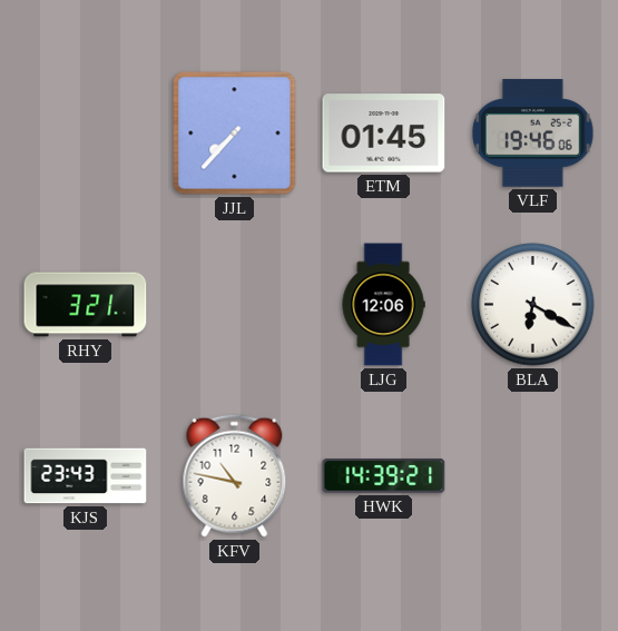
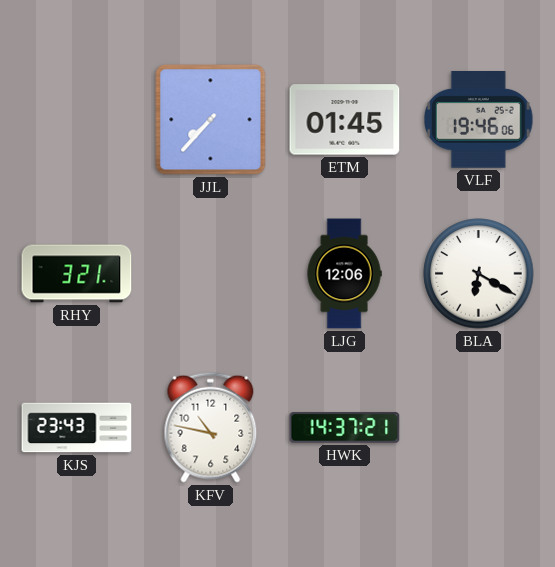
HWK: 14:39 -> 14:37
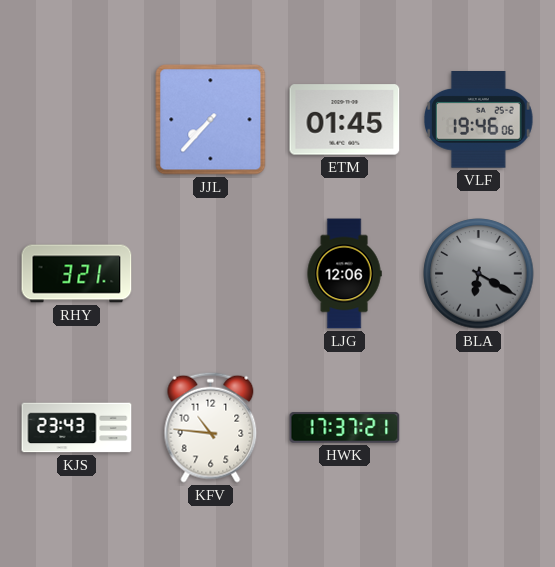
BLA dial: white -> grey
KFV: 10:47 -> 10:46
HWK: 14:37 -> 17:37
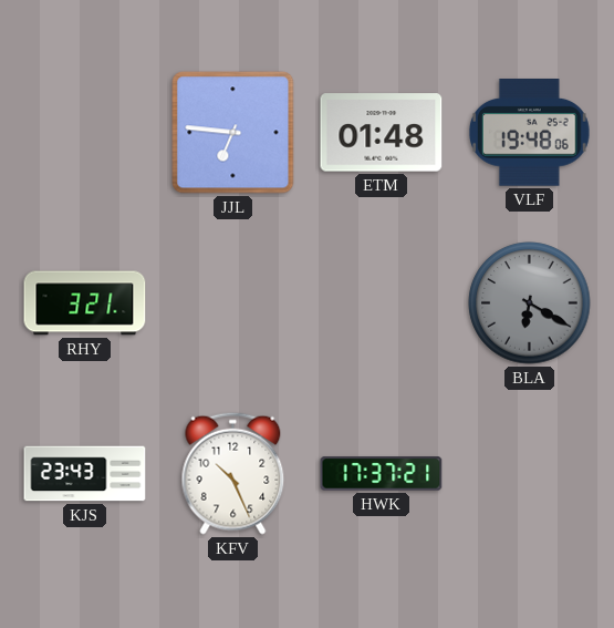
JJL: 7:37 -> 6:46
ETM: 01:45 -> 01:48
VLF: 19:46 -> 19:48
LJG: 12:06 -> none
KFV: 10:46 -> 10:26
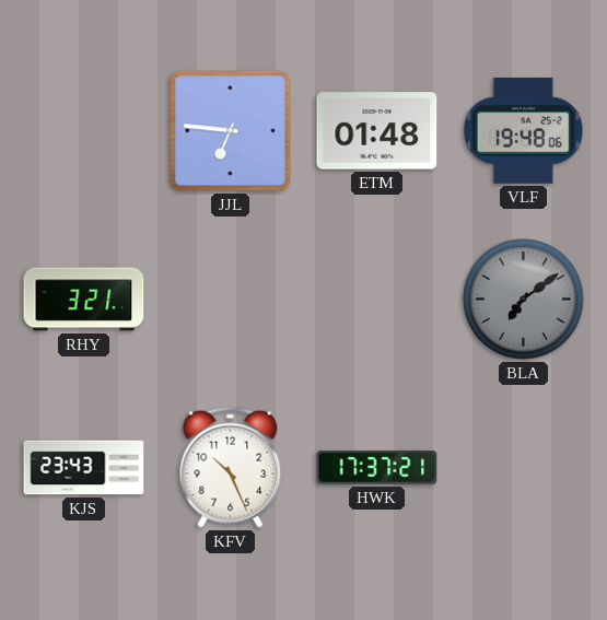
BLA: 6:20 -> 7:09
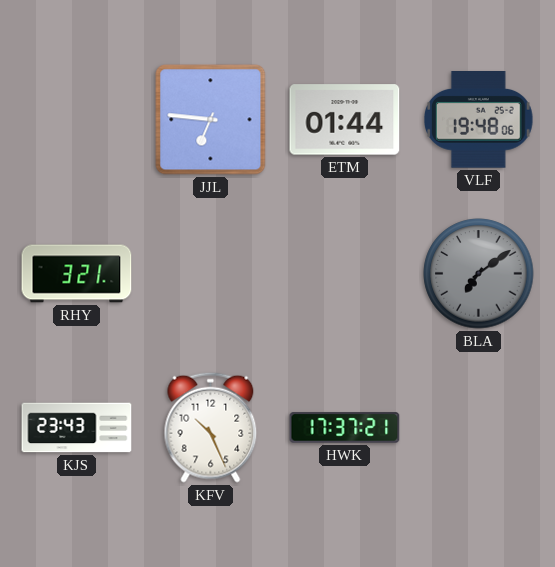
ETM: 01:48 -> 01:44
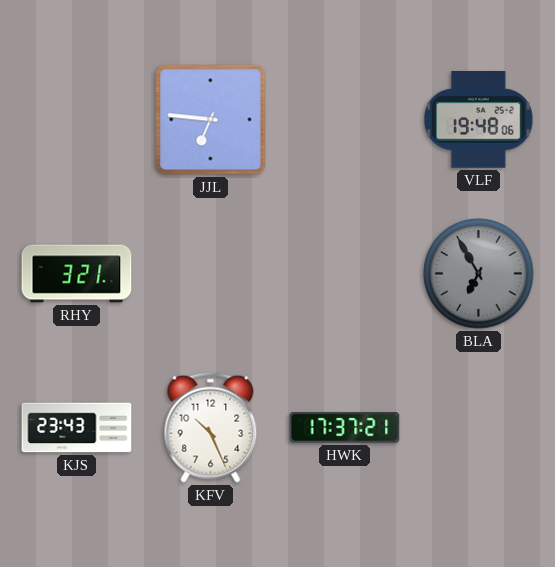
ETM: 01:44 -> none
BLA: 7:09 -> 6:55
